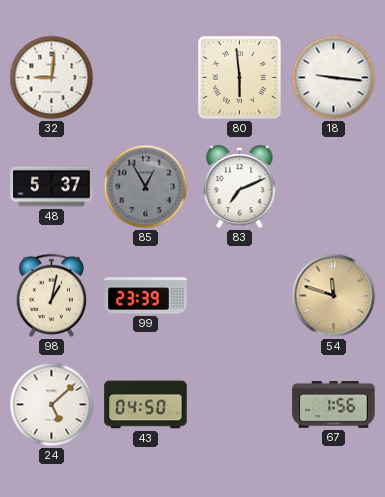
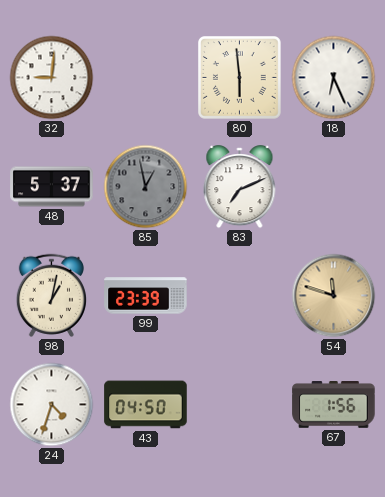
18: 9:16 -> 6:26
85: 12:55 -> 12:58
24: 5:08 -> 4:33
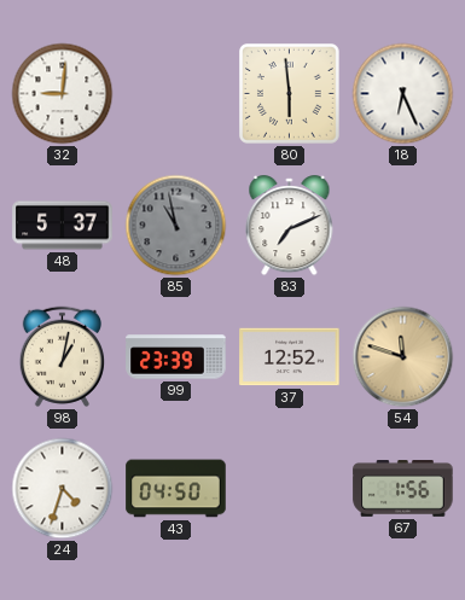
85: 12:58 -> 10:58
37: none -> 12:52
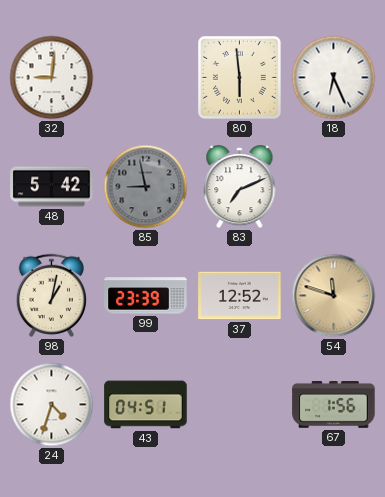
48: 5:37 -> 5:42
85: 10:58 -> 8:58
43: 04:50 -> 04:51
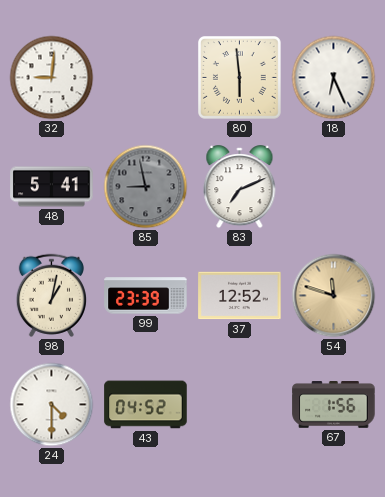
48: 5:42 -> 5:41
24: 4:33 -> 4:30
43: 04:51 -> 04:52
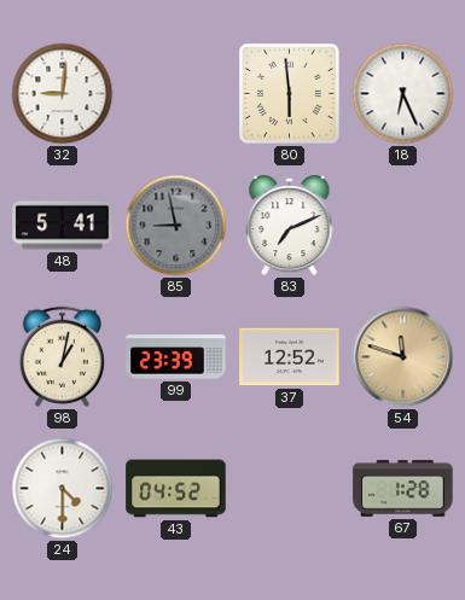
67: 1:56 -> 1:28
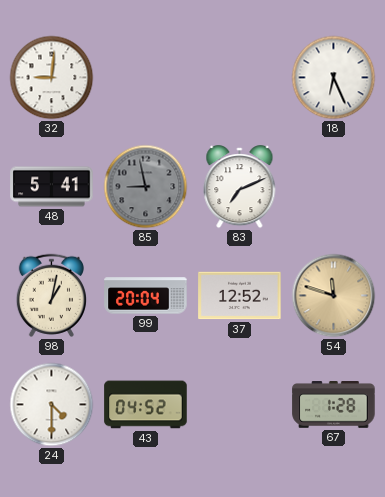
80: 5:59 -> none
99: 23:39 -> 20:04
